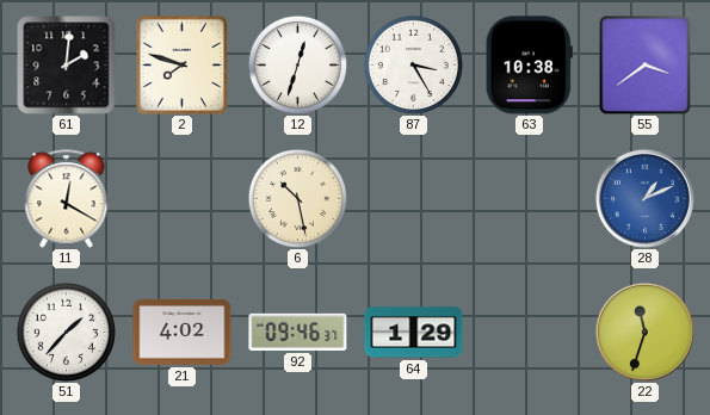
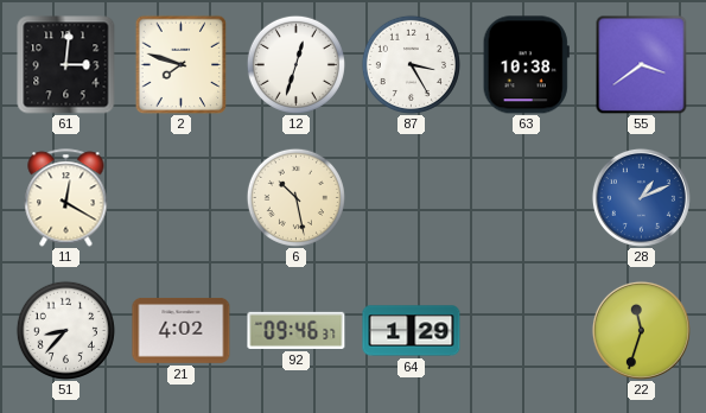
61: 2:01 -> 3:01
51: 1:37 -> 8:37
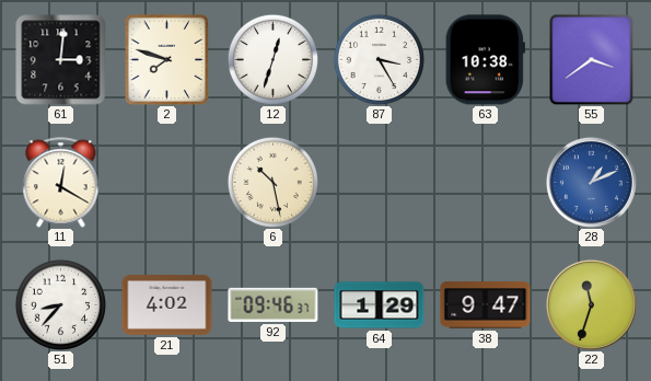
38: none -> 9:47
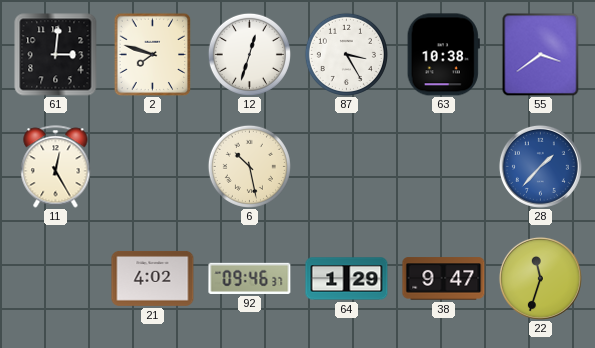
11: 12:20 -> 12:25
28: 1:11 -> 1:37
51: 8:37 -> none
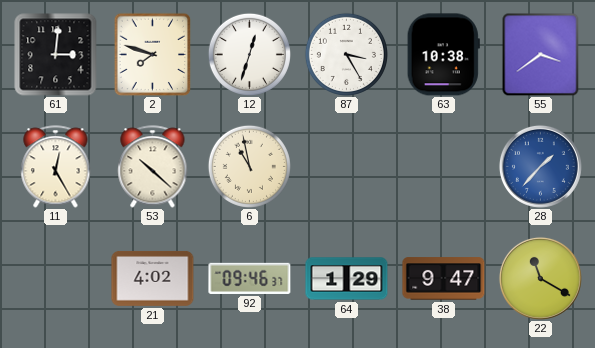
53: none -> 10:22
6: 10:28 -> 10:58
22: 11:33 -> 11:20
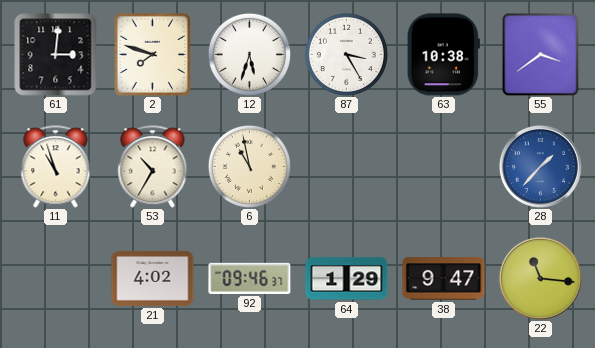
12: 12:33 -> 5:33
11: 12:25 -> 10:57
53: 10:22 -> 10:35
22: 11:20 -> 11:16
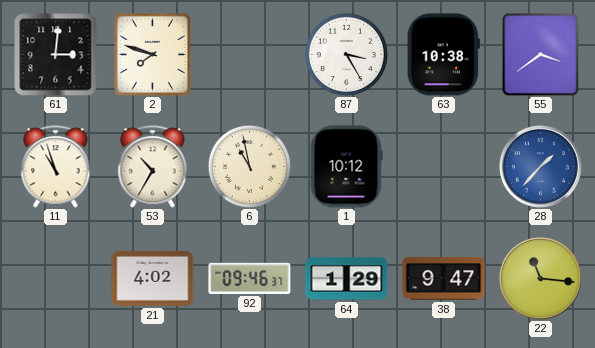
12: 5:33 -> none
1: none -> 10:12
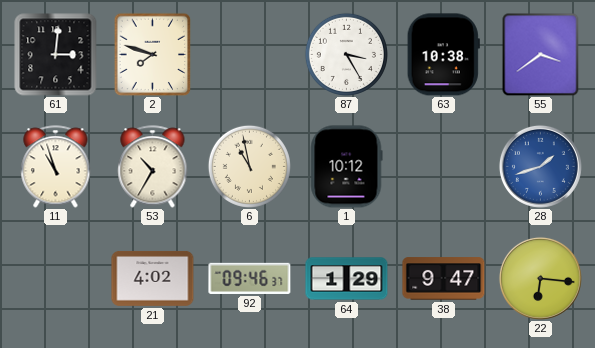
28: 1:37 -> 1:42
22: 11:16 -> 6:16
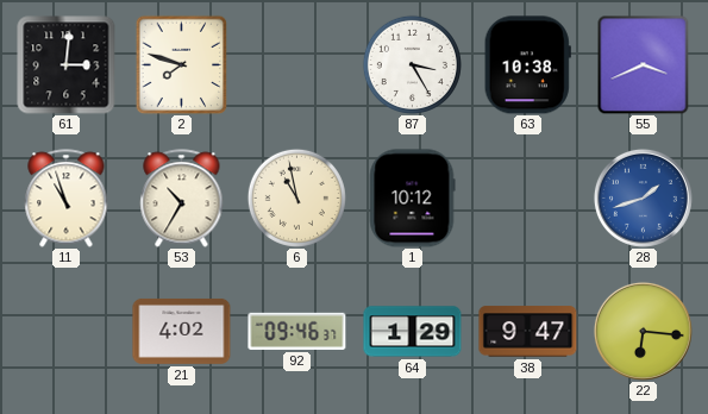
55: 3:39 -> 3:41
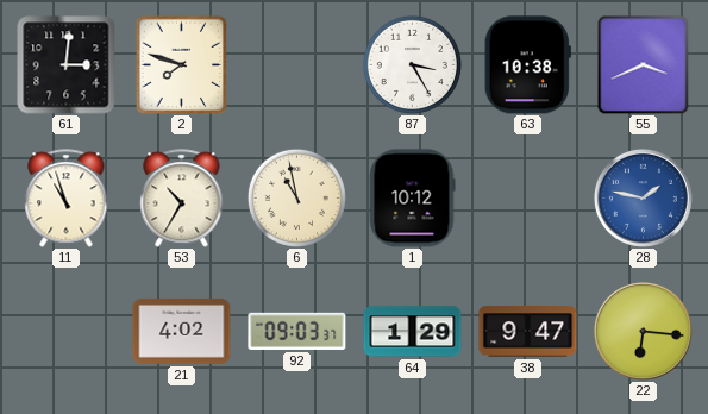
28: 1:42 -> 1:47
92: 09:46 -> 09:03
